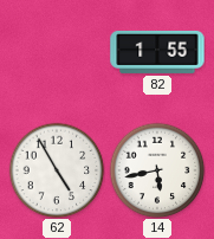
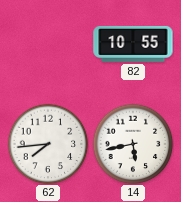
82: 1:55 -> 10:55
62: 4:55 -> 7:44
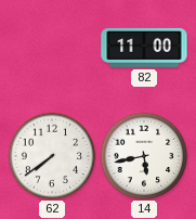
82: 10:55 -> 11:00
62: 7:44 -> 7:39
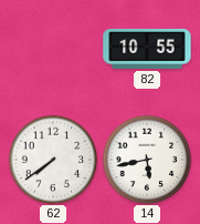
82: 11:00 -> 10:55
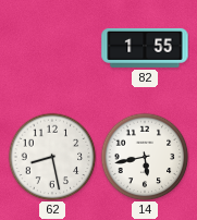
82: 10:55 -> 1:55
62: 7:39 -> 8:28
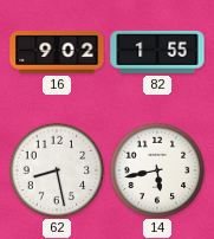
16: none -> 9:02
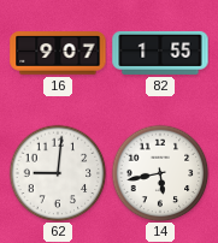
16: 9:02 -> 9:07
62: 8:28 -> 9:01
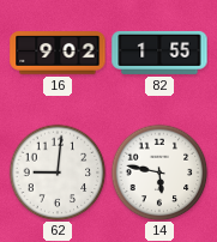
16: 9:07 -> 9:02
14: 5:43 -> 5:47
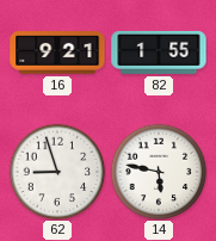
16: 9:02 -> 9:21
62: 9:01 -> 8:57
